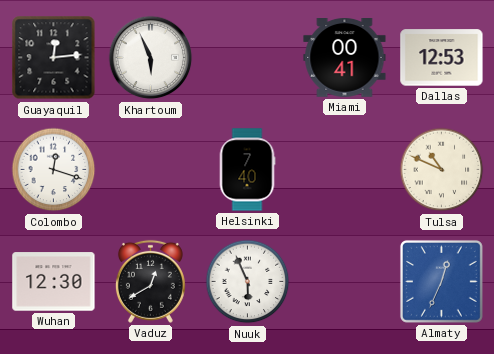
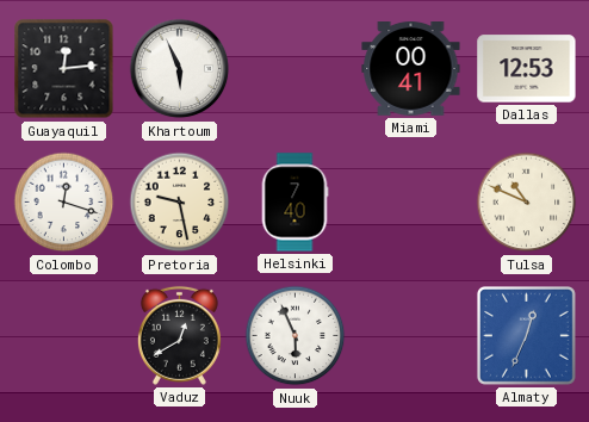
Pretoria: none -> 9:28
Wuhan: 12:30 -> none
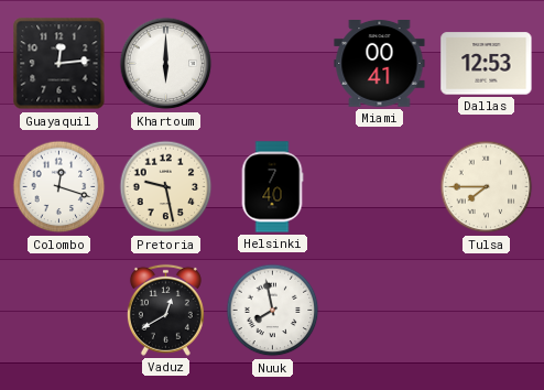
Khartoum: 5:56 -> 6:00
Tulsa: 10:49 -> 7:45
Nuuk: 5:56 -> 7:58
Almaty: 12:34 -> none
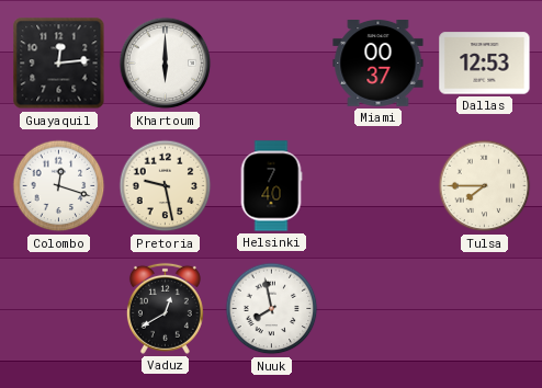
Miami: 00:41 -> 00:37
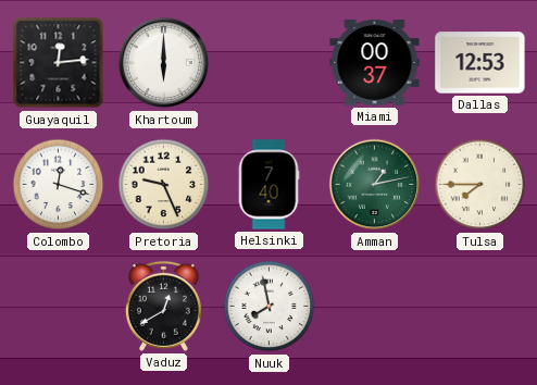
Pretoria: 9:28 -> 9:26
Amman: none -> 1:13
